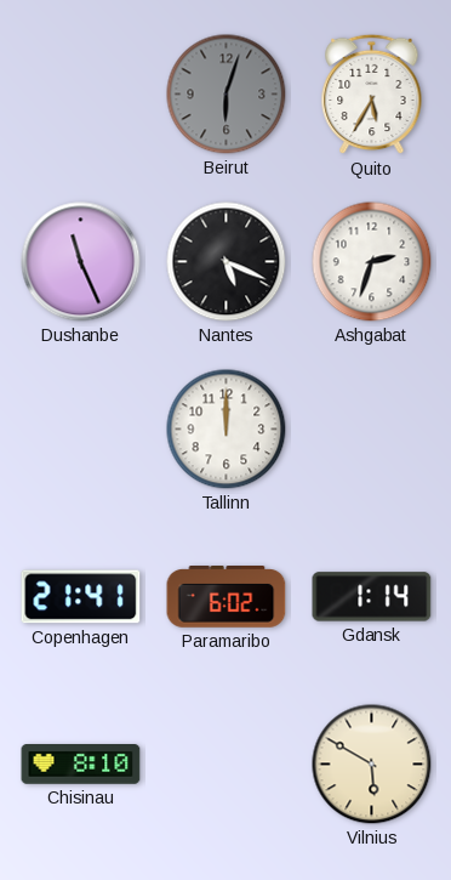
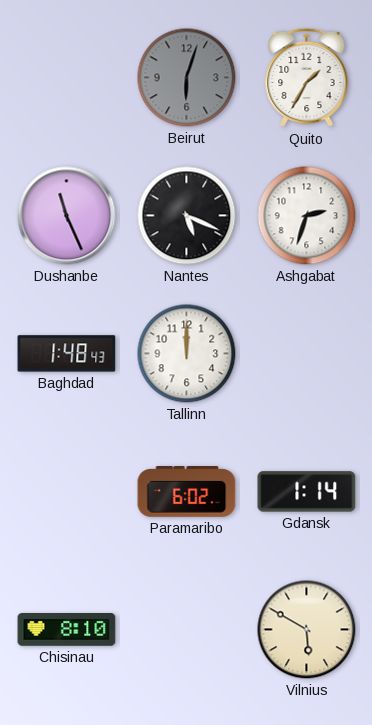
Quito: 5:35 -> 1:35
Baghdad: none -> 1:48
Copenhagen: 21:41 -> none
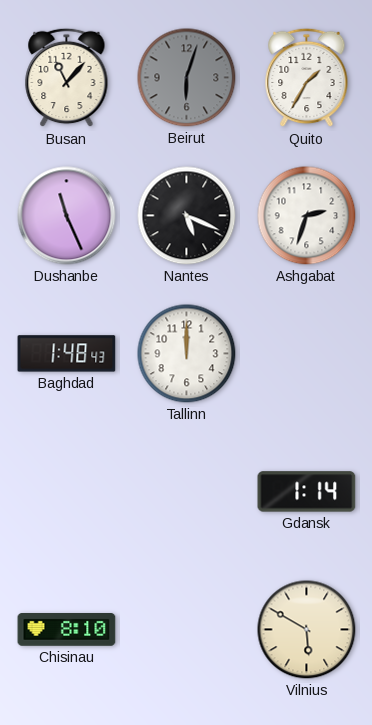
Busan: none -> 11:07
Paramaribo: 6:02 -> none
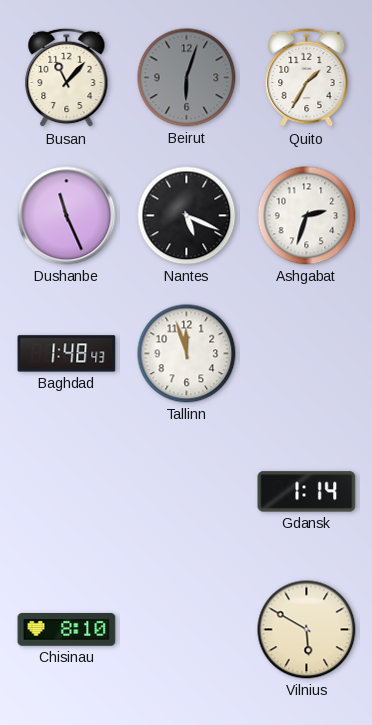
Tallinn: 12:00 -> 11:57
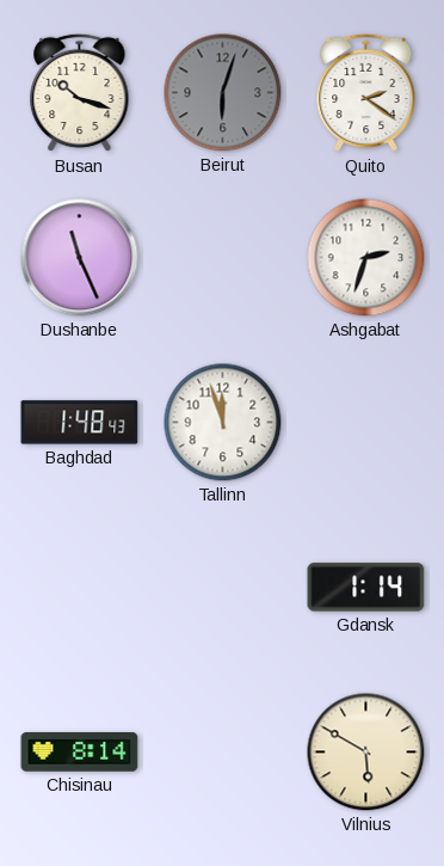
Busan: 11:07 -> 10:18
Quito: 1:35 -> 2:21
Nantes: 5:19 -> none
Chisinau: 8:10 -> 8:14
